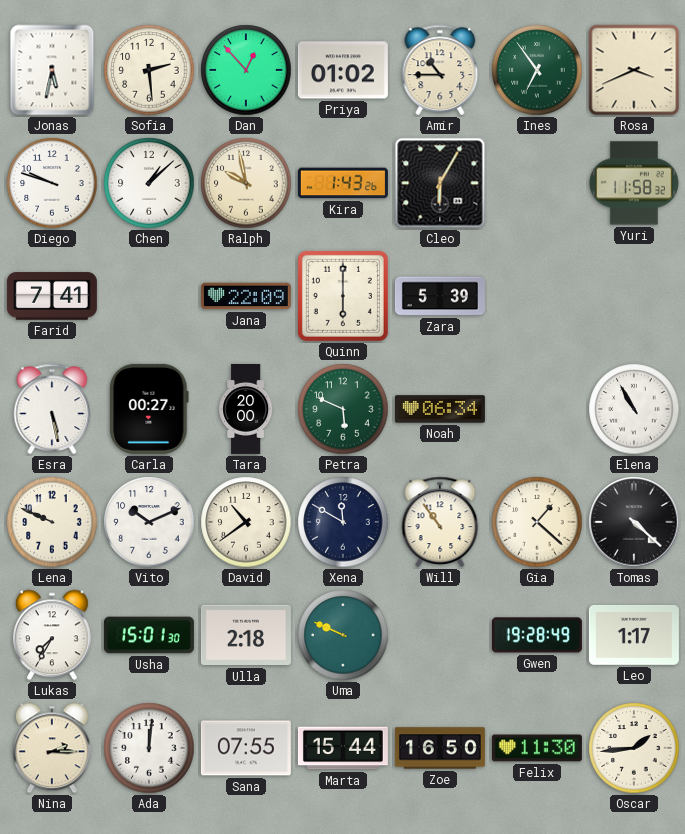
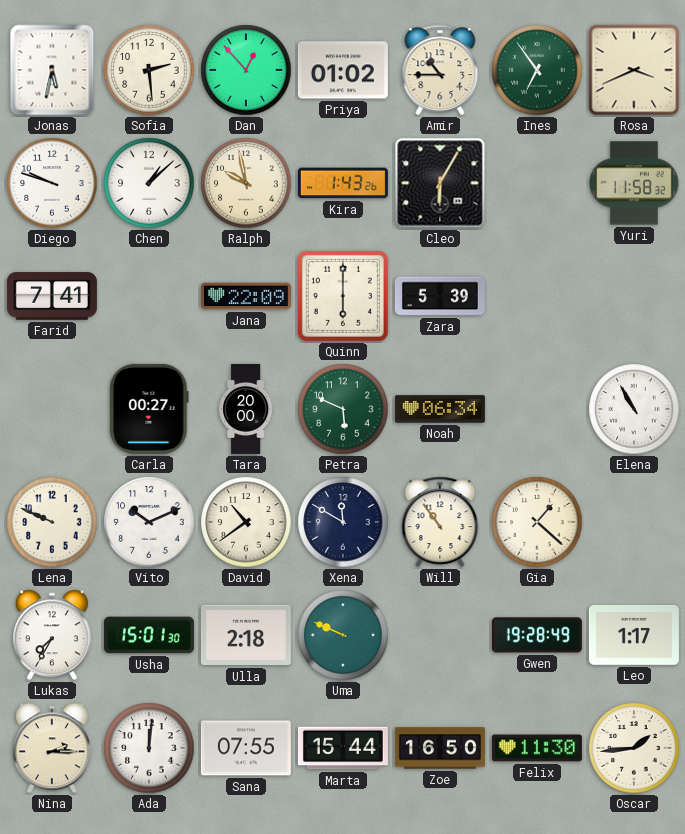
Esra: 5:28 -> none
Tomas: 4:22 -> none
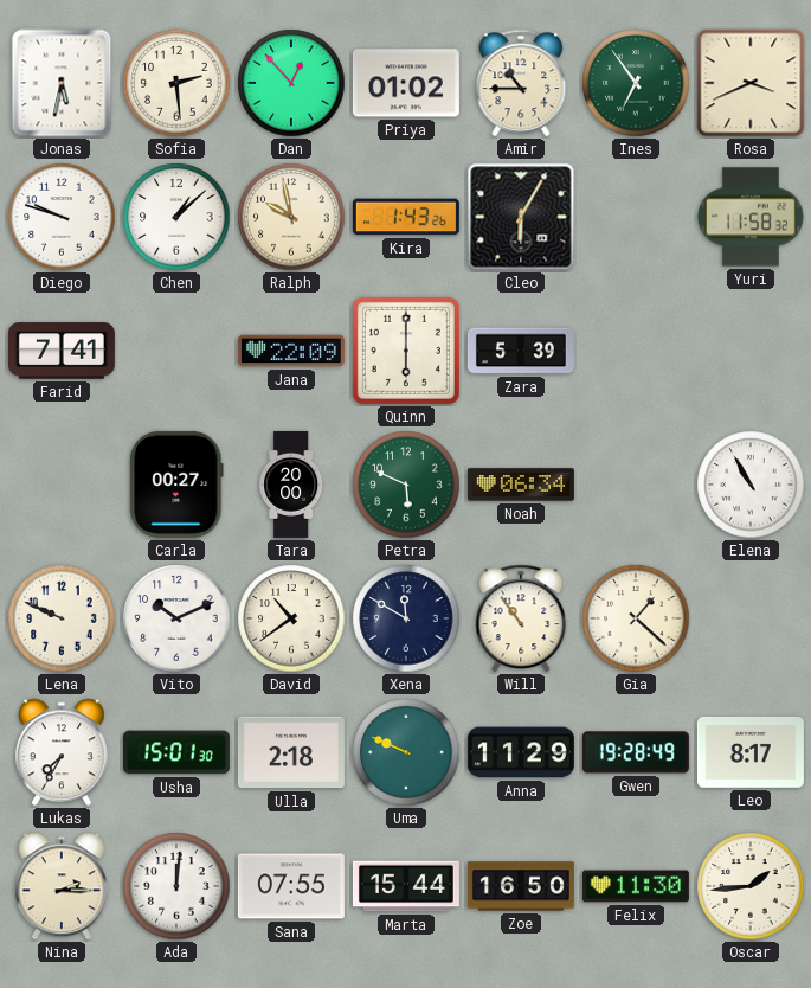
Anna: none -> 11:29
Leo: 1:17 -> 8:17
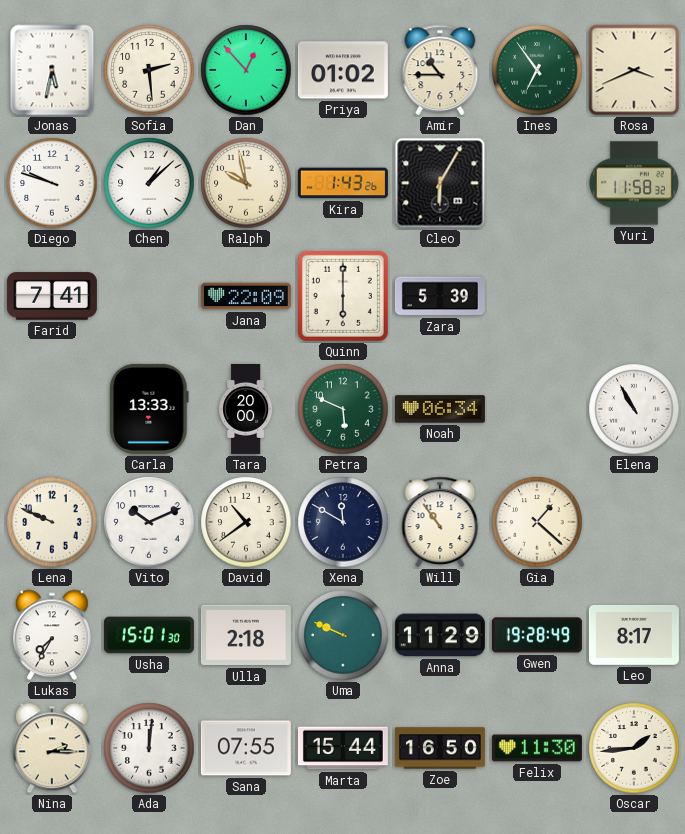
Carla: 00:27 -> 13:33
